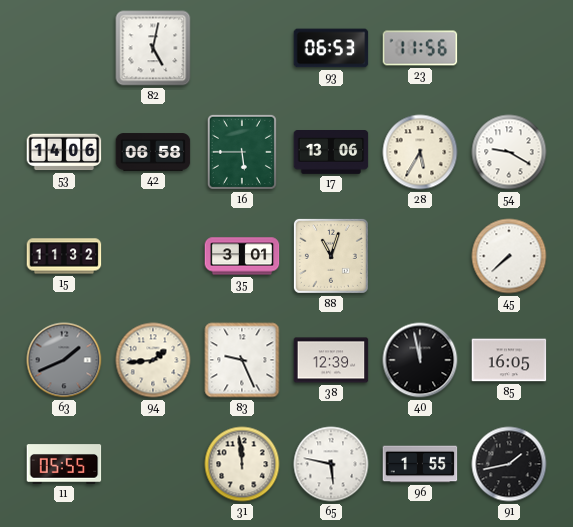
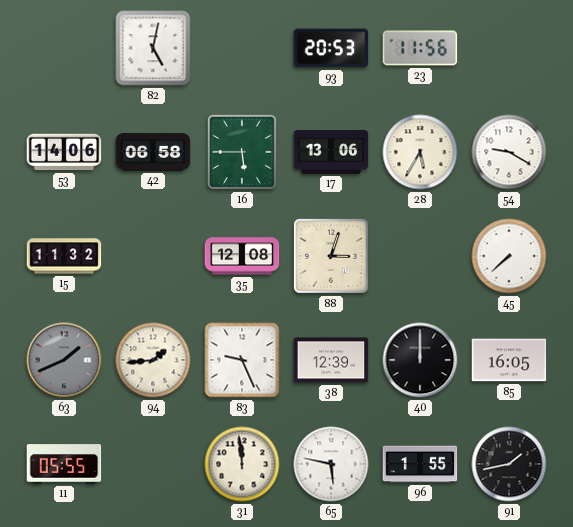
93: 06:53 -> 20:53
35: 3:01 -> 12:08
88: 11:03 -> 3:03
40: 11:58 -> 12:00
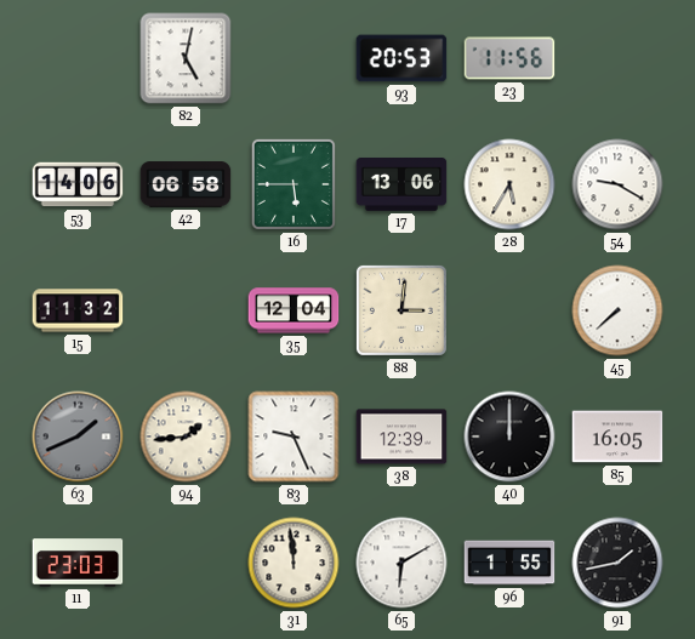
35: 12:08 -> 12:04
88: 3:03 -> 3:01
11: 05:55 -> 23:03
65: 5:47 -> 6:10
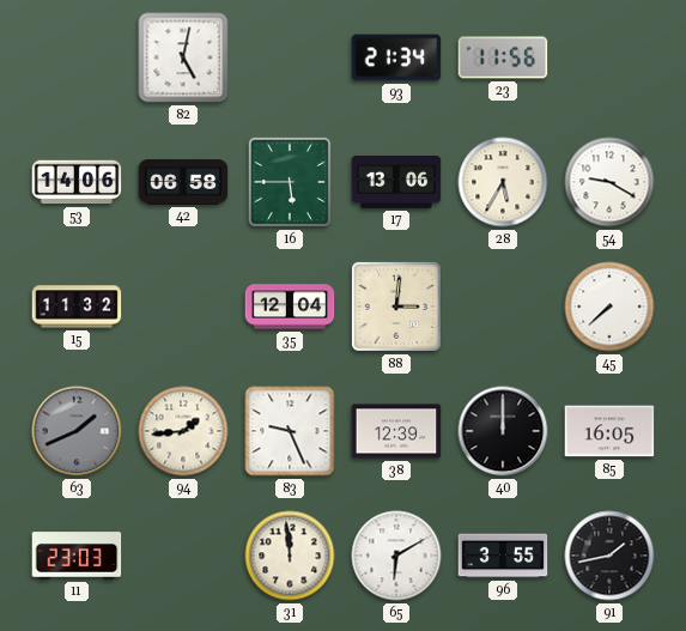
93: 20:53 -> 21:34
96: 1:55 -> 3:55
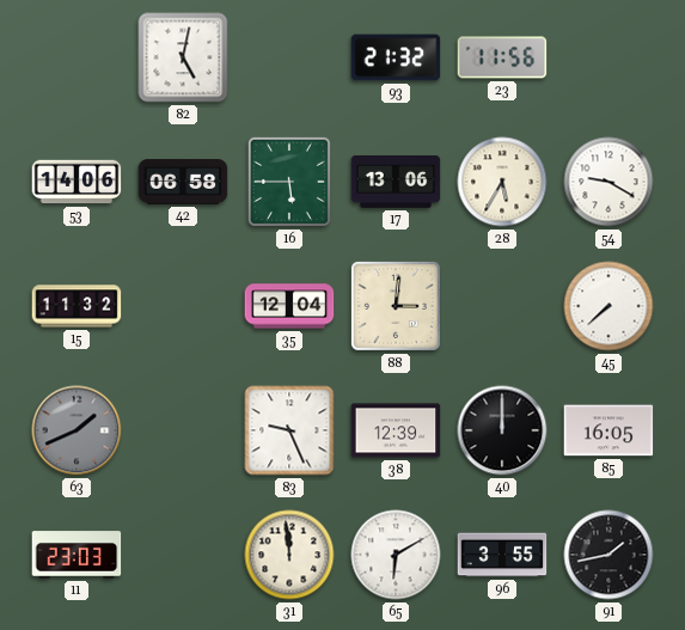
93: 21:34 -> 21:32
94: 1:44 -> none
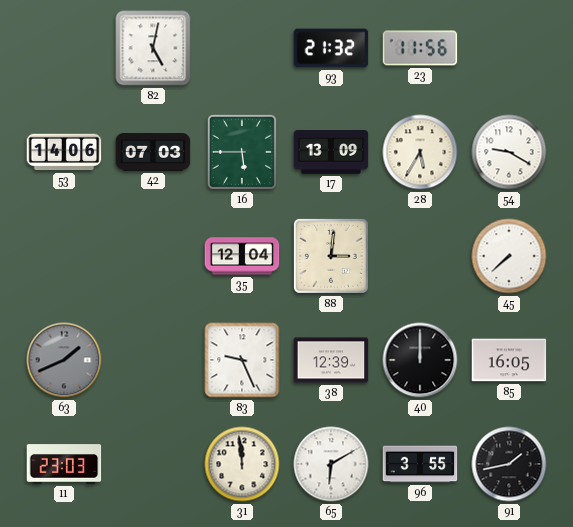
42: 06:58 -> 07:03
17: 13:06 -> 13:09
15: 11:32 -> none
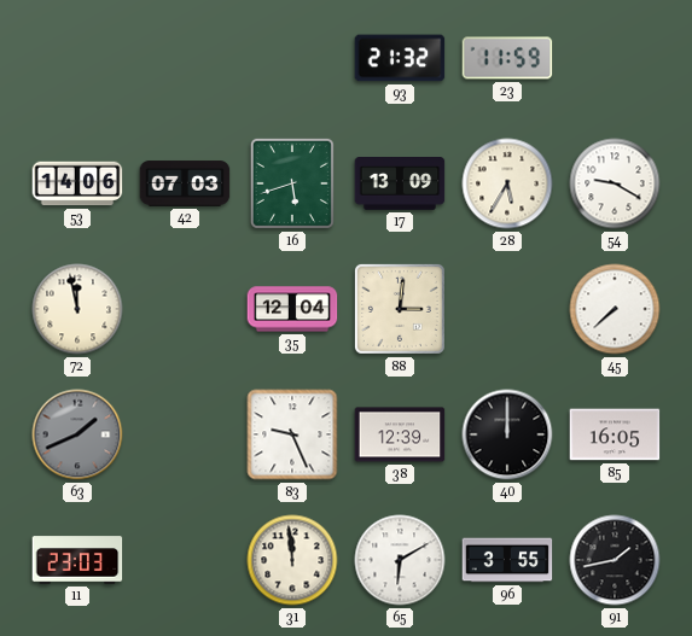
82: 5:02 -> none
23: 11:56 -> 11:59
16: 5:45 -> 5:42
72: none -> 11:58
